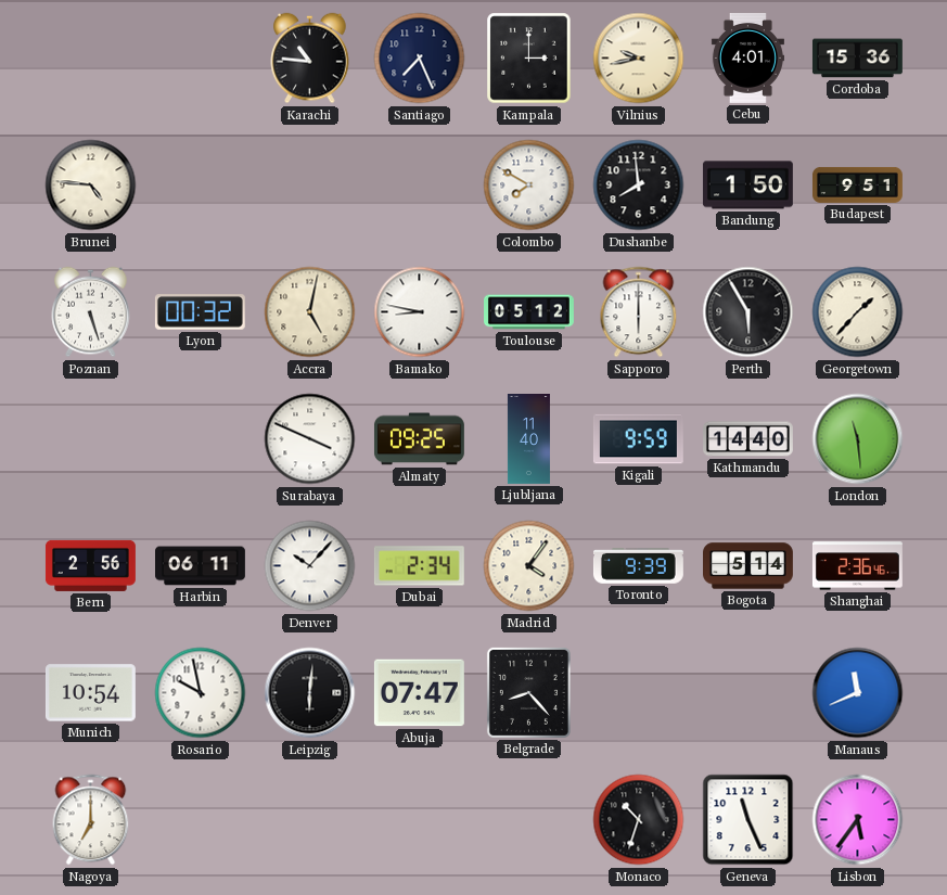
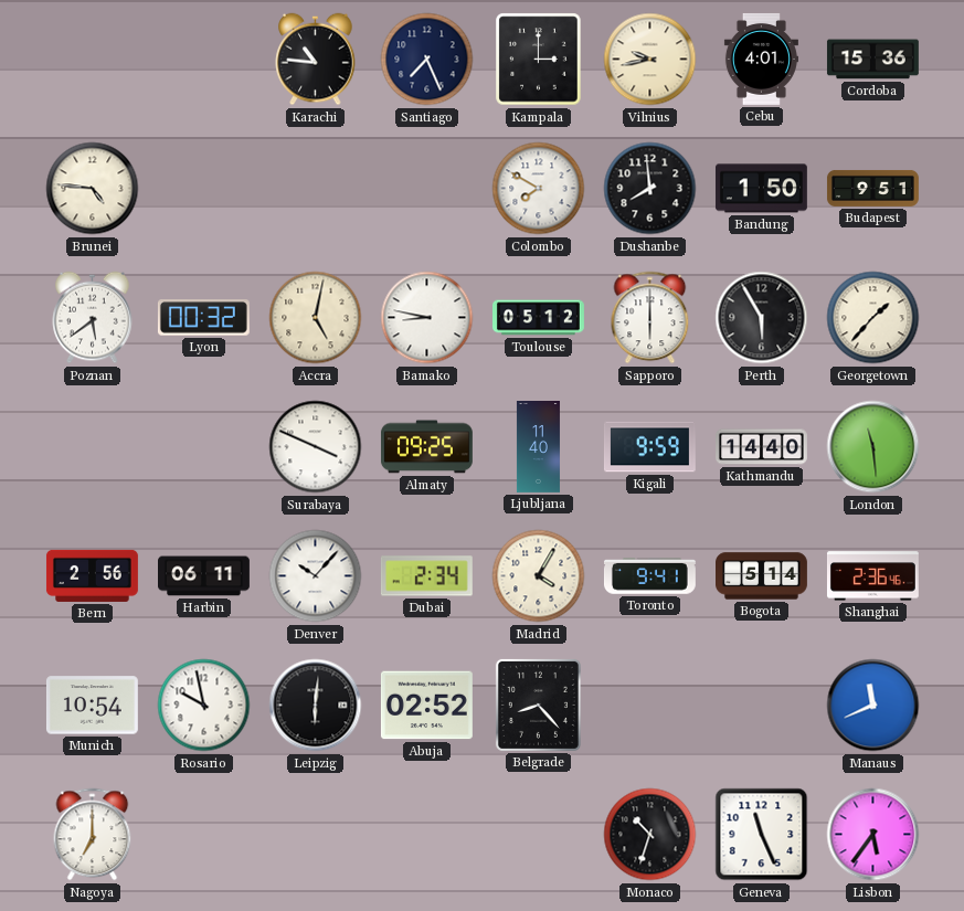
Poznan: 5:27 -> 5:39
Madrid: 4:06 -> 4:05
Toronto: 9:39 -> 9:41
Abuja: 07:47 -> 02:52
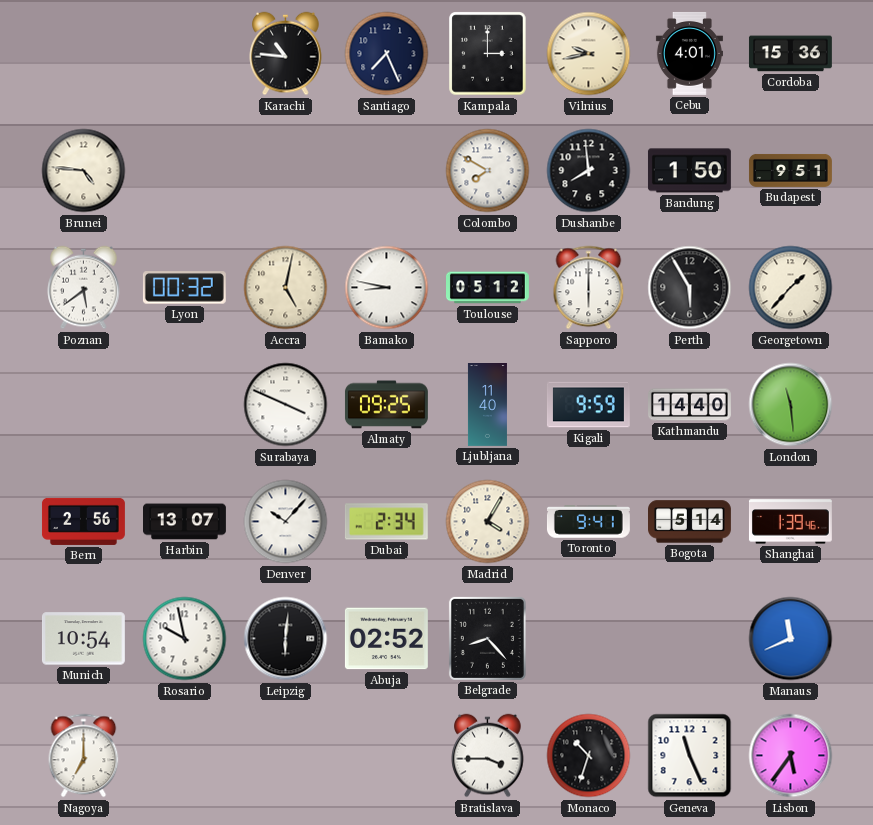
Harbin: 06:11 -> 13:07
Shanghai: 2:36 -> 1:39
Bratislava: none -> 3:45
